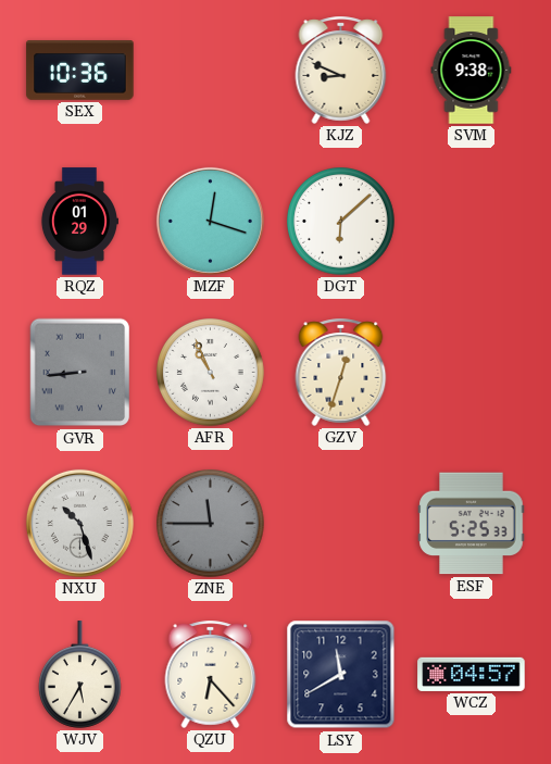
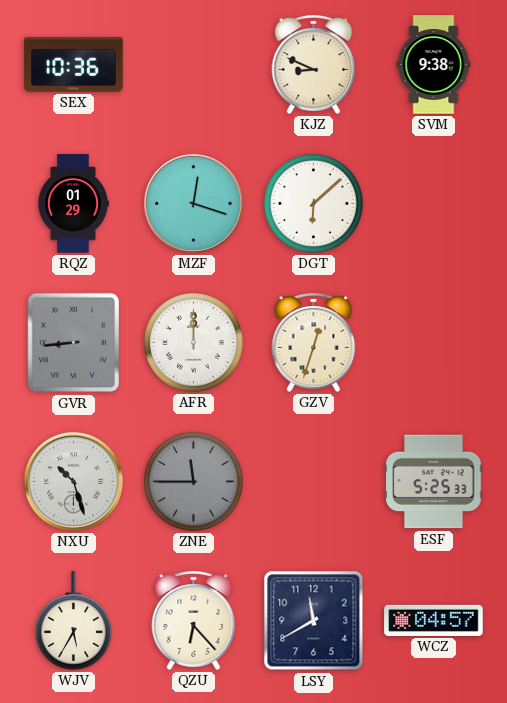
AFR: 10:56 -> 12:00
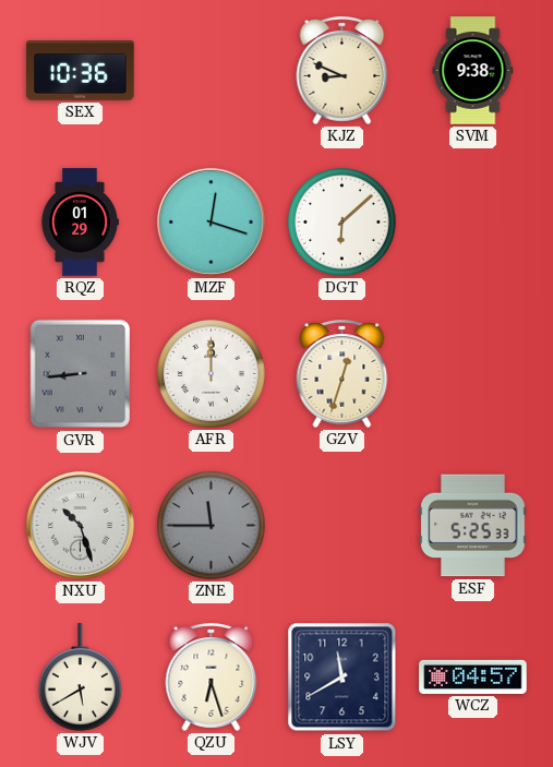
WJV: 5:35 -> 5:40
QZU: 6:23 -> 6:27
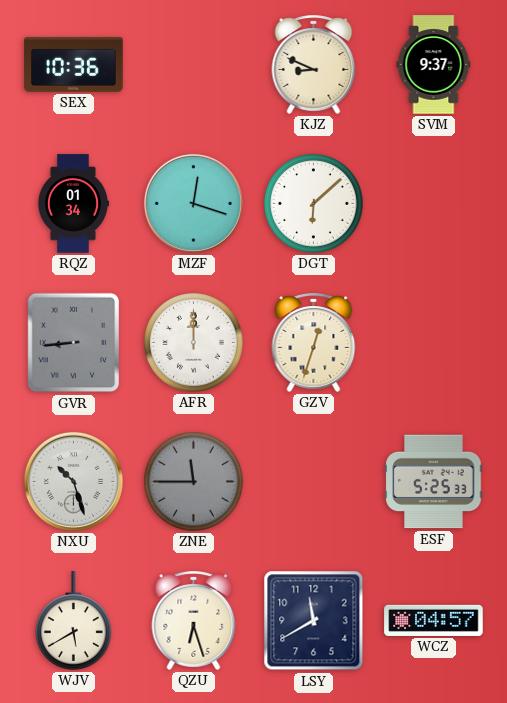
SVM: 9:38 -> 9:37
RQZ: 01:29 -> 01:34
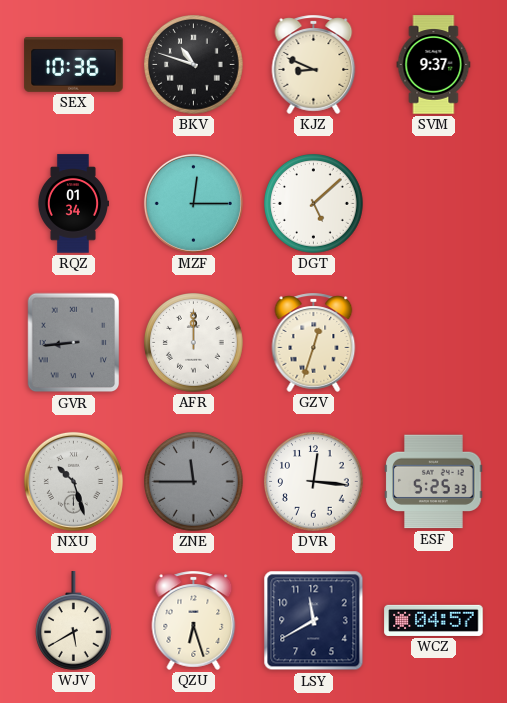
BKV: none -> 10:48
MZF: 12:18 -> 12:15
DGT: 6:08 -> 5:08
DVR: none -> 12:16
